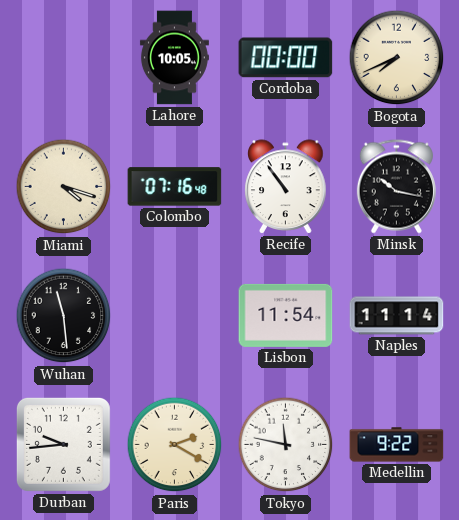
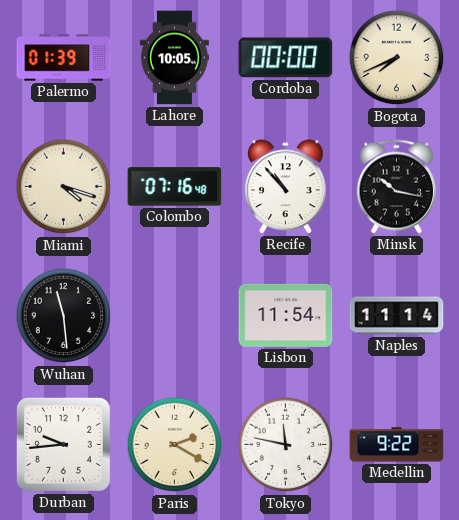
Palermo: none -> 01:39
Recife: 10:54 -> 10:53
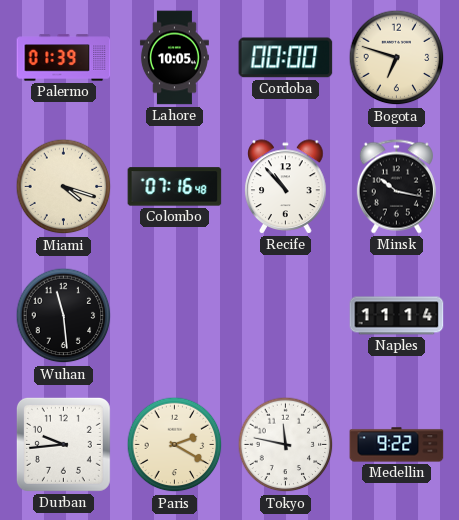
Bogota: 7:41 -> 6:48
Lisbon: 11:54 -> none
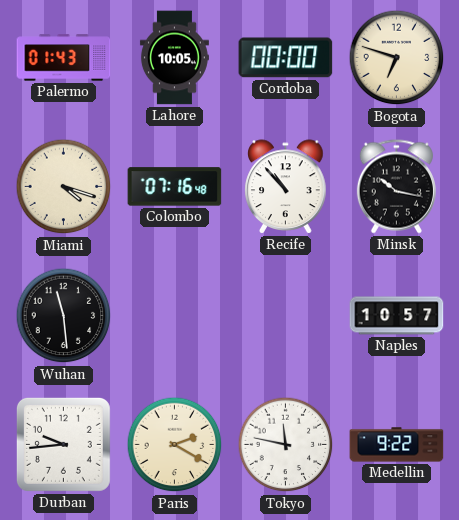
Palermo: 01:39 -> 01:43
Naples: 11:14 -> 10:57
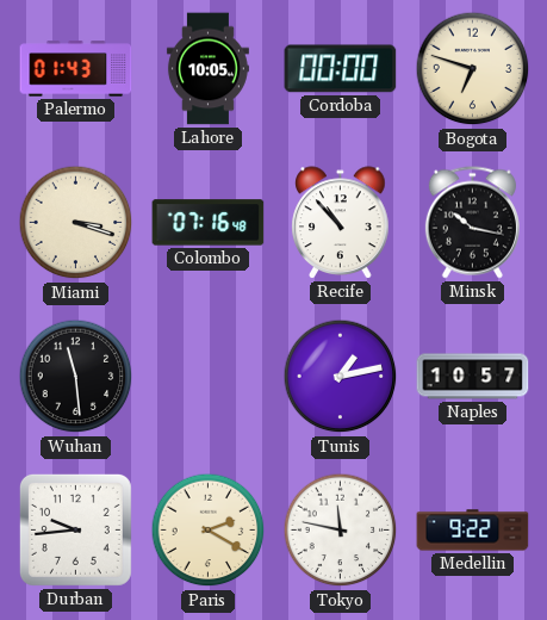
Miami: 4:18 -> 3:18
Tunis: none -> 1:13
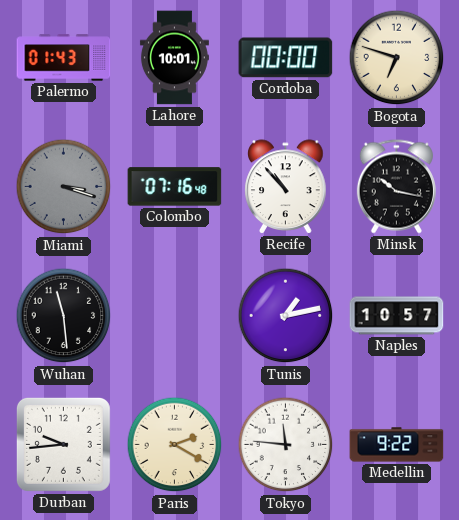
Lahore: 10:05 -> 10:01
Miami dial: cream -> grey
Tokyo: 11:47 -> 11:46
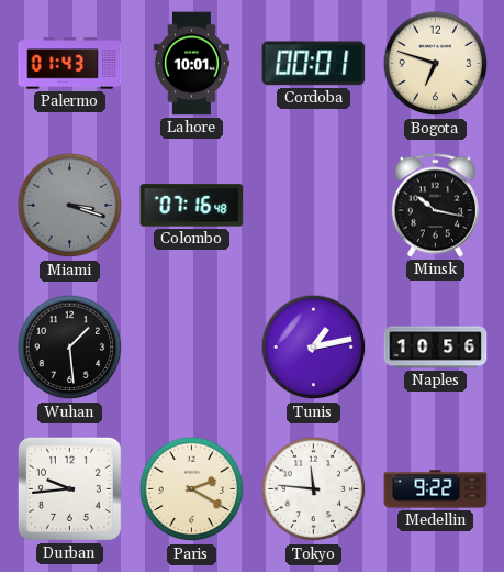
Cordoba: 00:00 -> 00:01
Recife: 10:53 -> none
Wuhan: 11:29 -> 1:29
Naples: 10:57 -> 10:56
